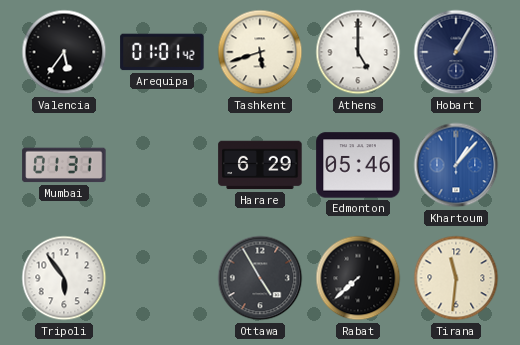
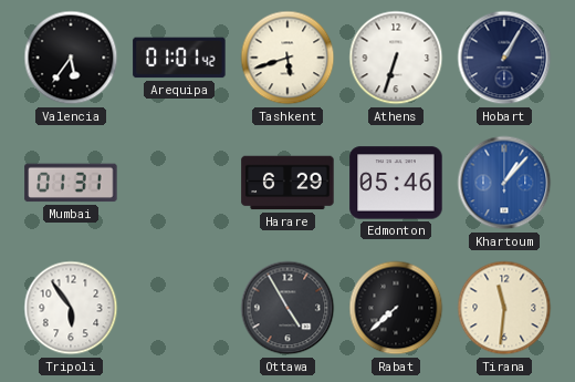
Athens: 5:00 -> 6:33
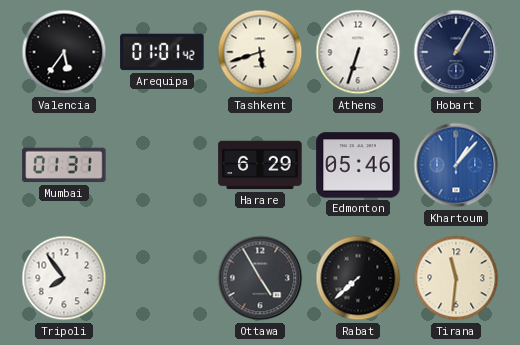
Tripoli: 5:54 -> 7:54
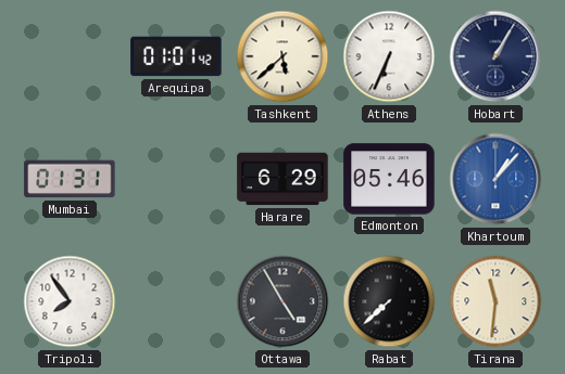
Valencia: 5:36 -> none
Tashkent: 5:42 -> 5:38
Athens: 6:33 -> 6:34
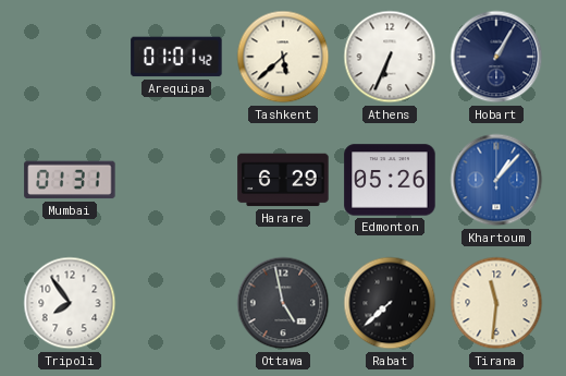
Edmonton: 05:46 -> 05:26
Ottawa: 4:55 -> 4:58
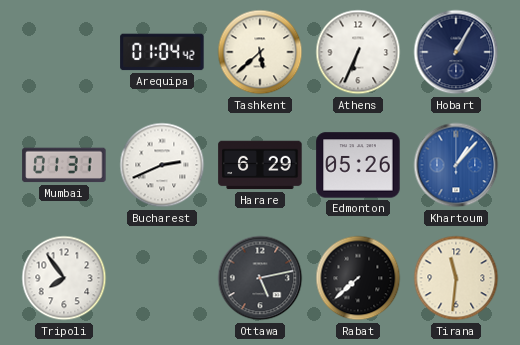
Arequipa: 01:01 -> 01:04
Bucharest: none -> 2:41
Ottawa: 4:58 -> 5:13
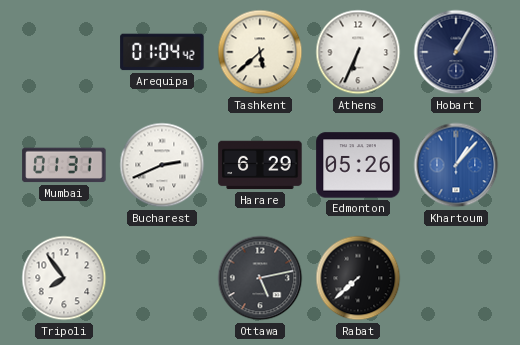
Tirana: 11:31 -> none
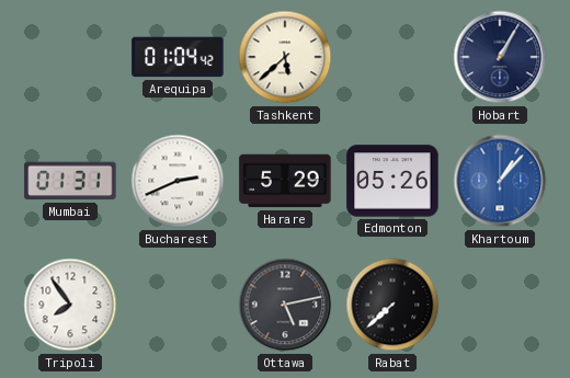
Athens: 6:34 -> none
Harare: 6:29 -> 5:29
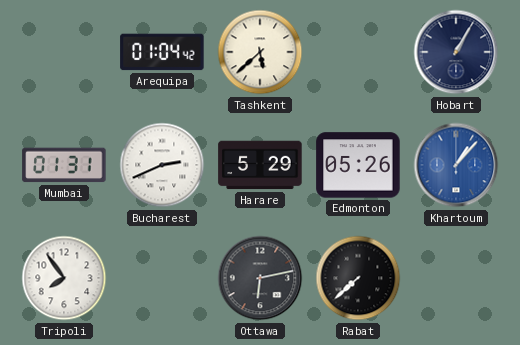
Ottawa: 5:13 -> 6:13
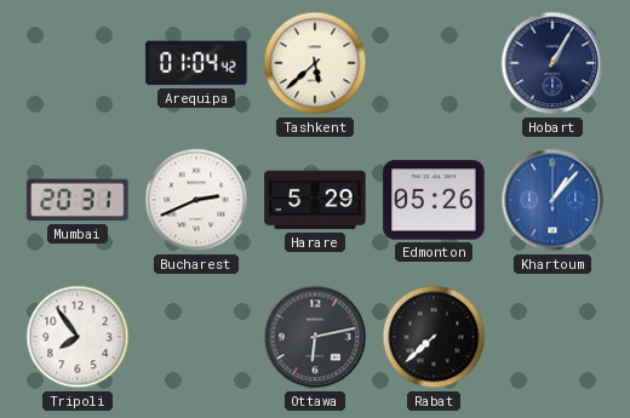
Mumbai: 01:31 -> 20:31
